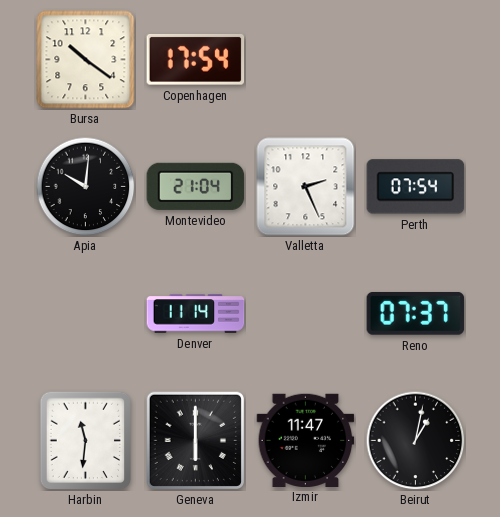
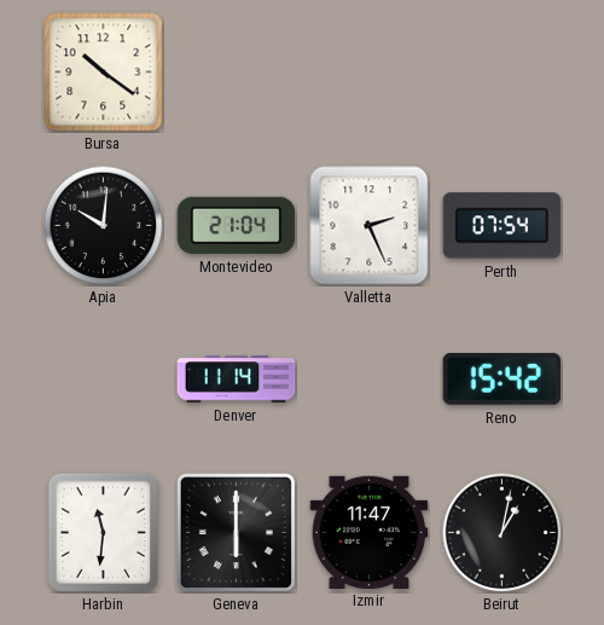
Copenhagen: 17:54 -> none
Reno: 07:37 -> 15:42
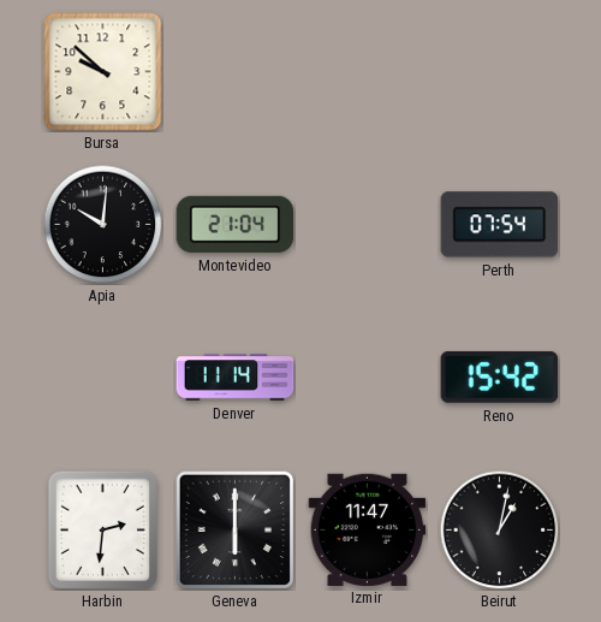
Bursa: 10:21 -> 9:52
Valletta: 2:26 -> none
Harbin: 11:31 -> 2:31
